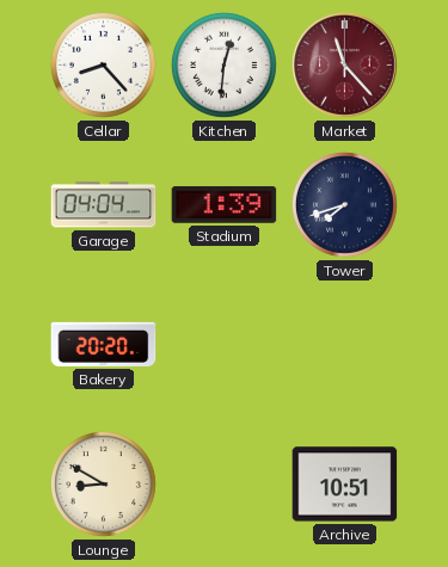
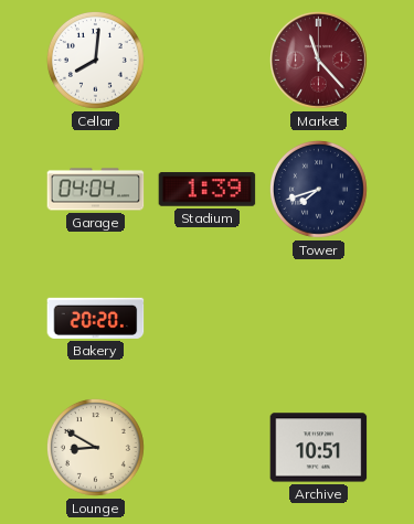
Cellar: 8:23 -> 8:01
Kitchen: 12:31 -> none
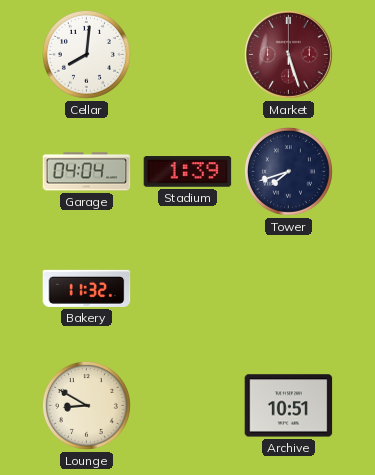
Market: 11:23 -> 5:27
Bakery: 20:20 -> 11:32
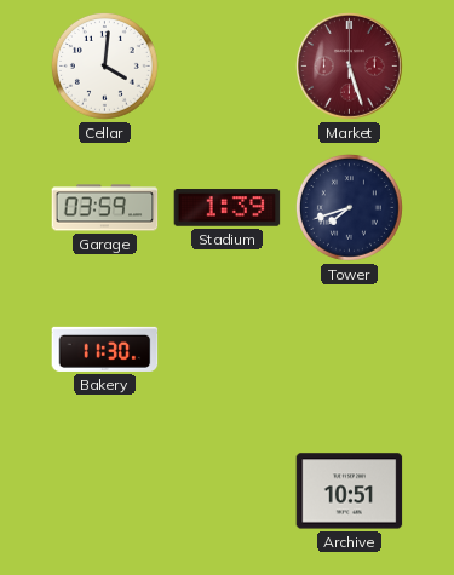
Cellar: 8:01 -> 4:01
Garage: 04:04 -> 03:59
Bakery: 11:32 -> 11:30
Lounge: 8:50 -> none
